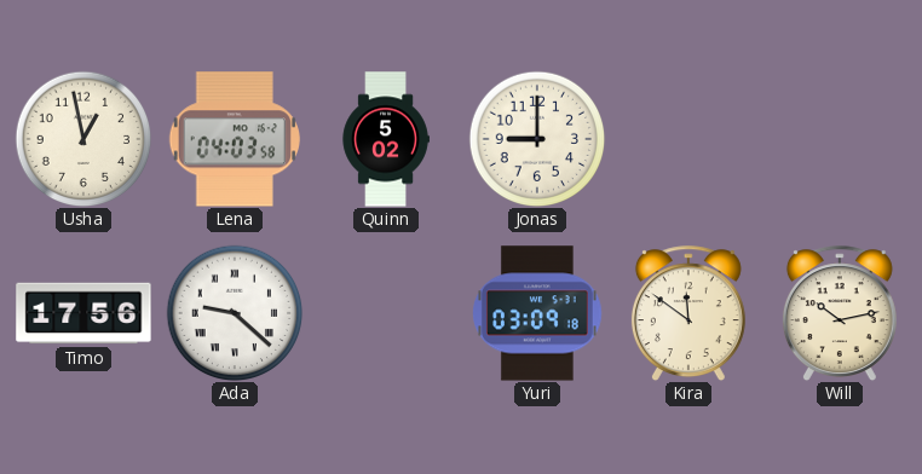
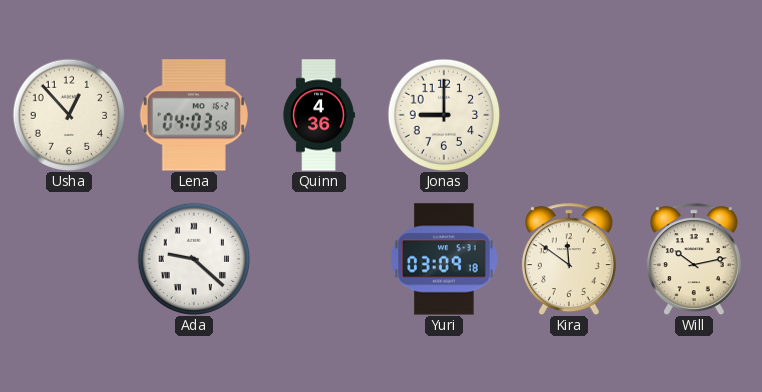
Usha: 12:58 -> 12:53
Quinn: 5:02 -> 4:36
Timo: 17:56 -> none
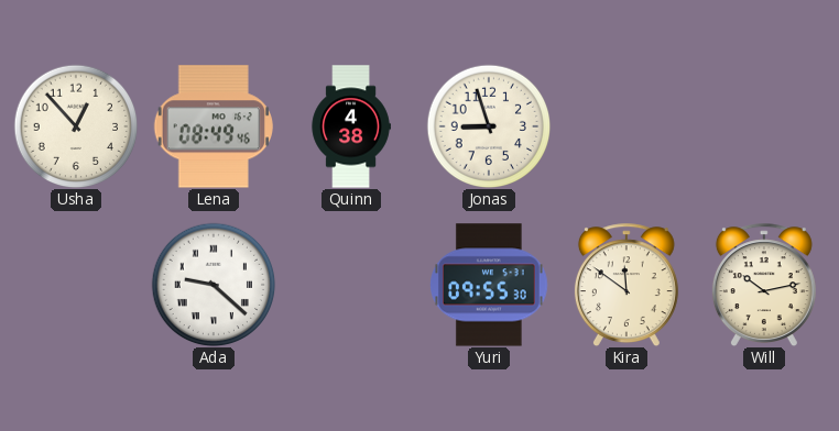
Lena: 04:03 -> 08:49
Quinn: 4:36 -> 4:38
Jonas: 9:00 -> 8:57
Yuri: 03:09 -> 09:55
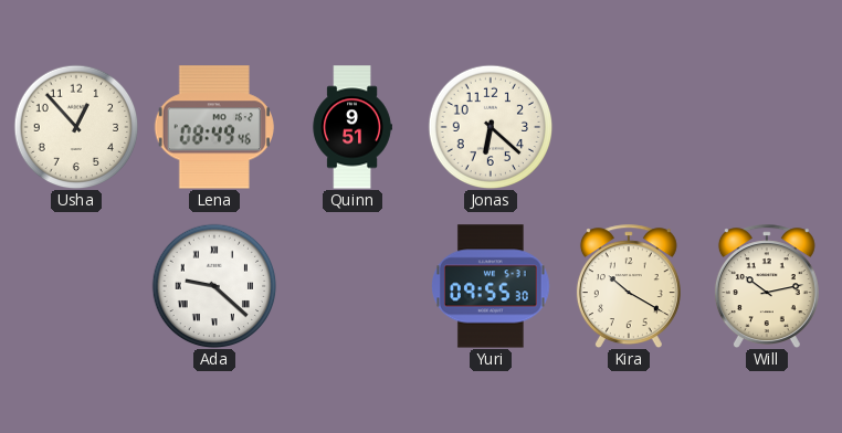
Quinn: 4:38 -> 9:51
Jonas: 8:57 -> 6:22
Kira: 11:51 -> 10:20
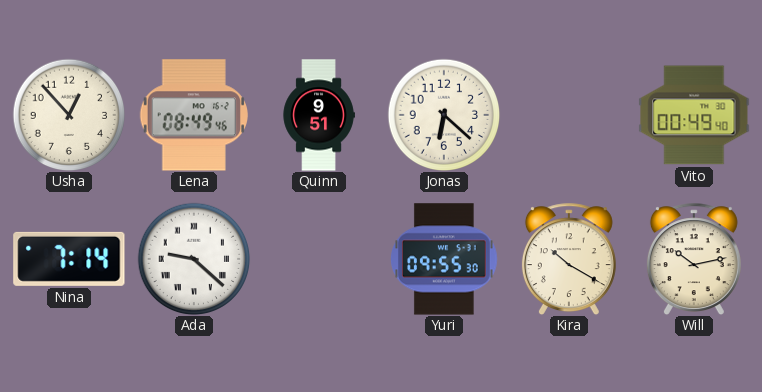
Vito: none -> 00:49
Nina: none -> 7:14
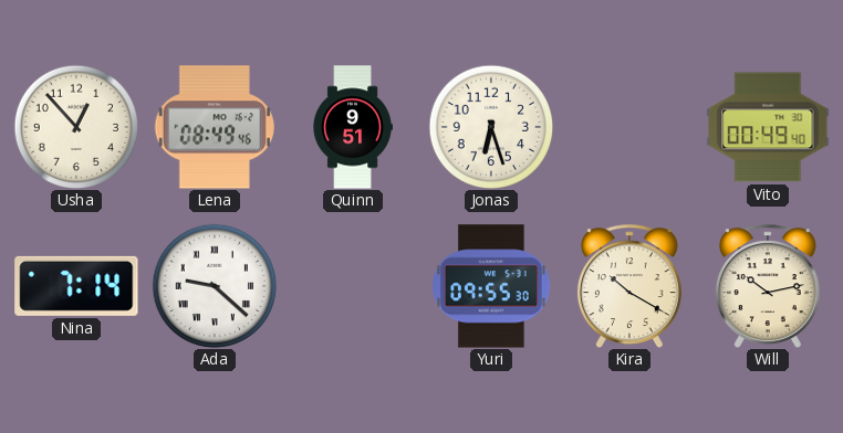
Jonas: 6:22 -> 6:27
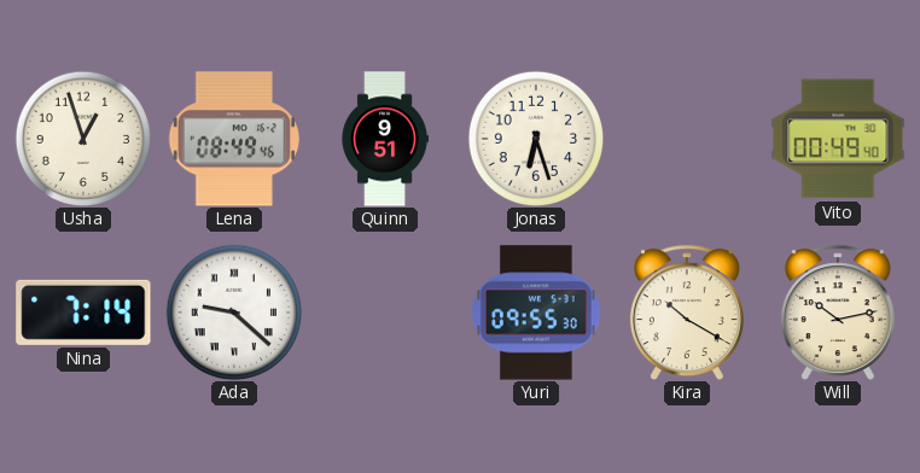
Usha: 12:53 -> 12:57
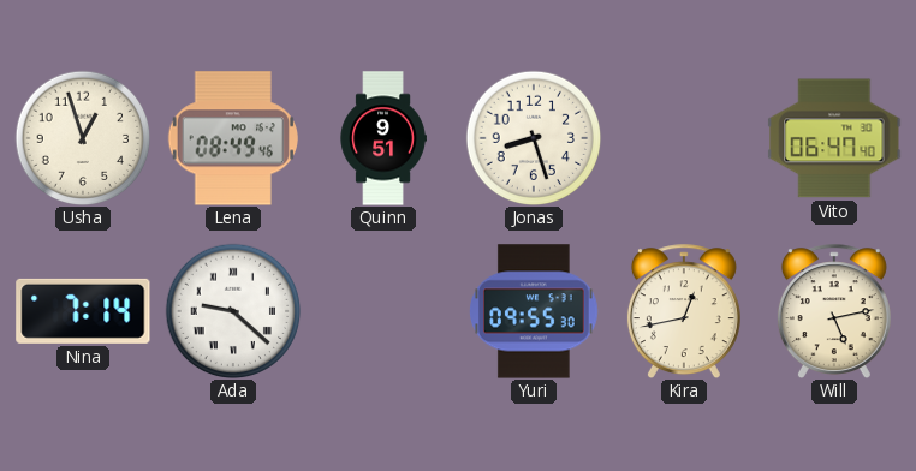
Jonas: 6:27 -> 8:27
Vito: 00:49 -> 06:47
Kira: 10:20 -> 12:43
Will: 10:13 -> 5:13
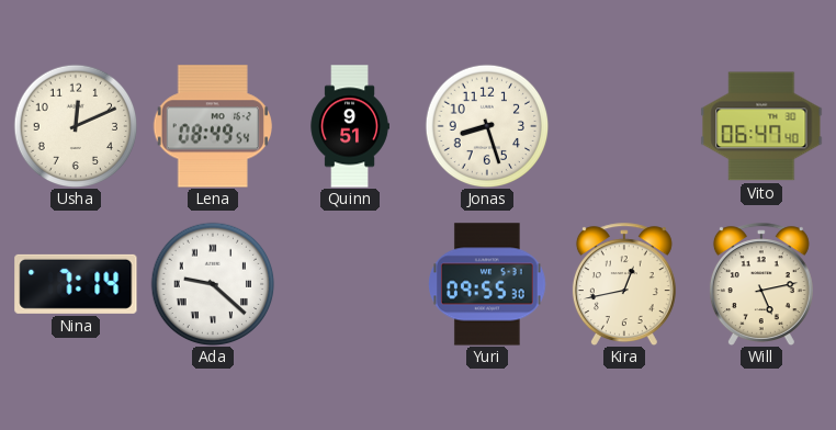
Usha: 12:57 -> 12:11
Lena: 08:49:46 -> 08:49:54
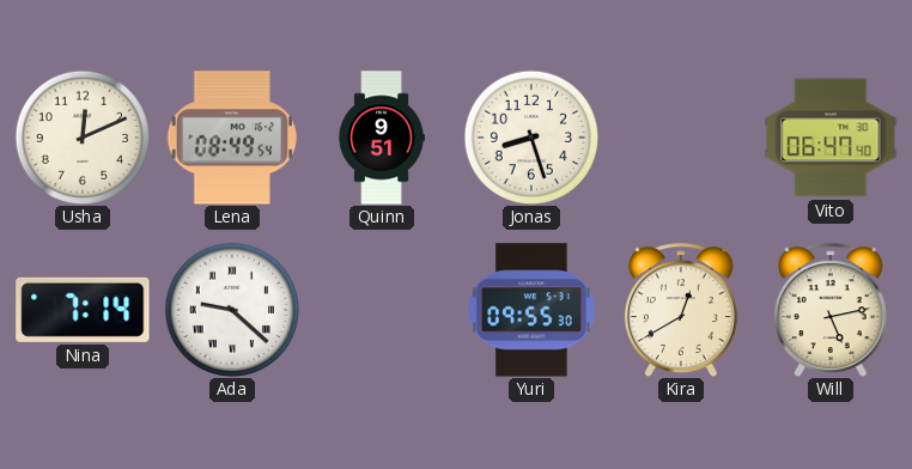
Kira: 12:43 -> 12:40
